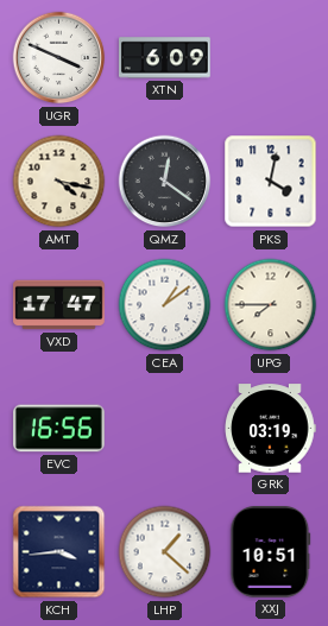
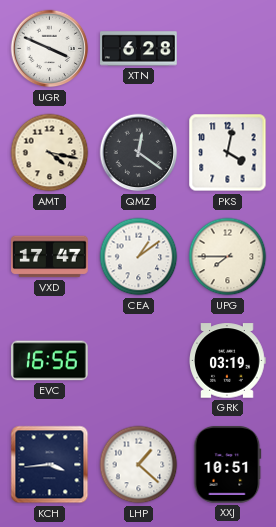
XTN: 6:09 -> 6:28
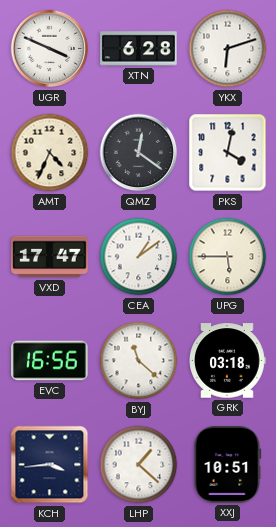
YKX: none -> 6:12
AMT: 4:17 -> 4:34
UPG: 7:45 -> 5:45
BYJ: none -> 11:22
GRK: 03:19 -> 03:18
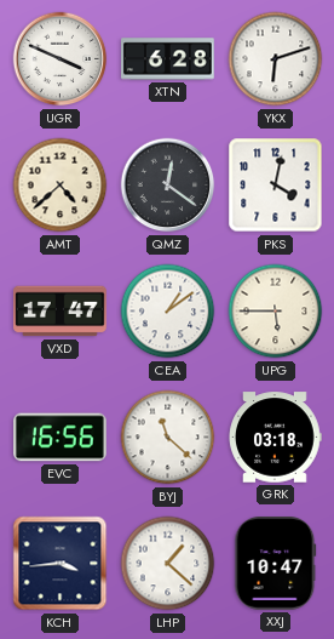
AMT: 4:34 -> 4:38
XXJ: 10:51 -> 10:47
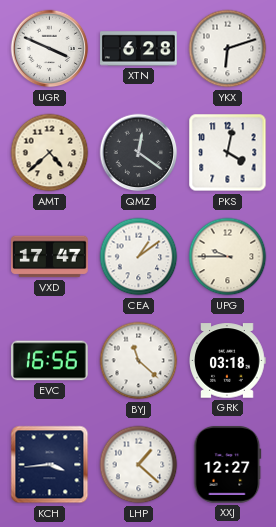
UPG: 5:45 -> 9:45
XXJ: 10:47 -> 12:27
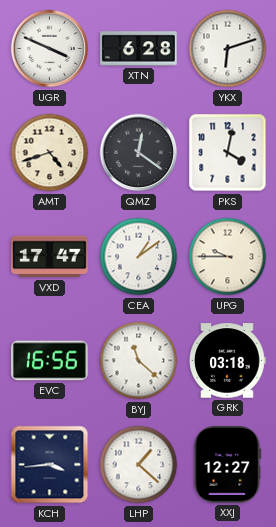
AMT: 4:38 -> 4:42
